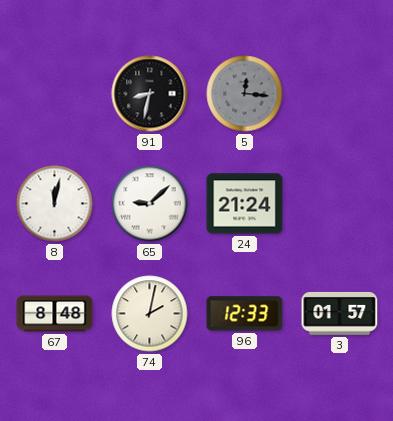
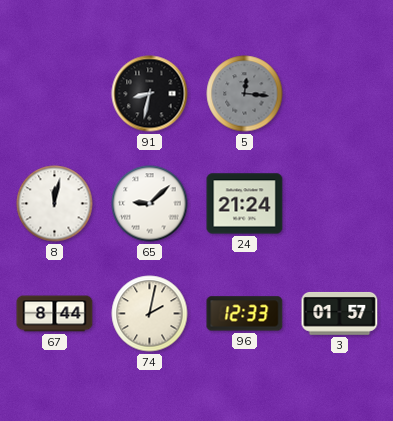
67: 8:48 -> 8:44
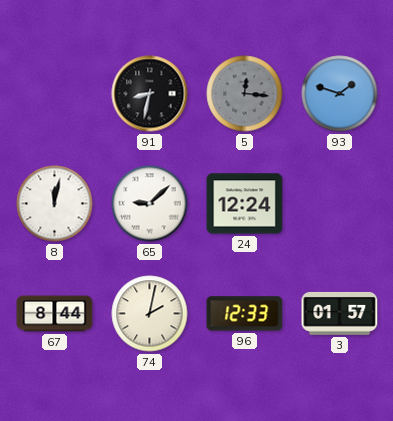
93: none -> 1:48
24: 21:24 -> 12:24
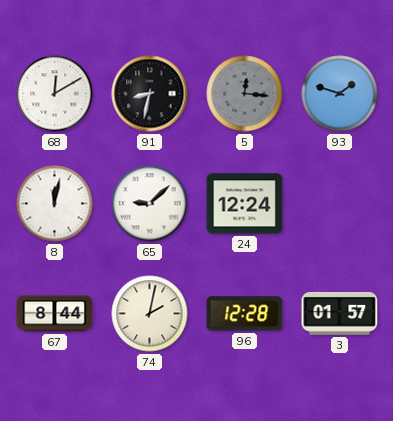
68: none -> 12:10
96: 12:33 -> 12:28
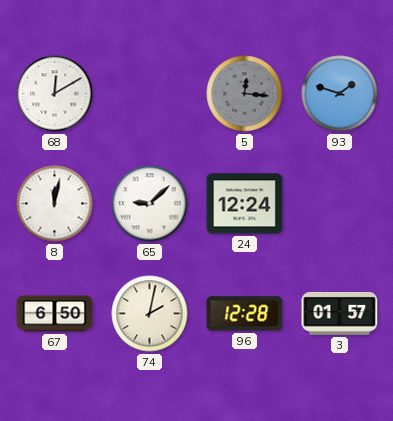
91: 8:32 -> none
67: 8:44 -> 6:50
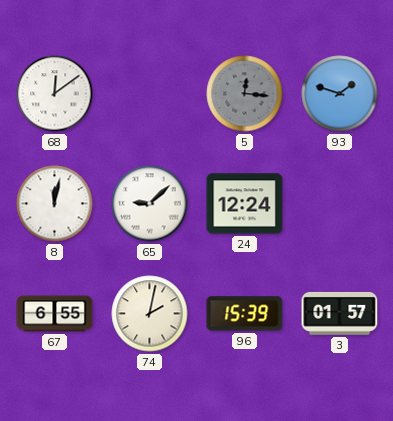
68: 12:10 -> 12:09
67: 6:50 -> 6:55
96: 12:28 -> 15:39
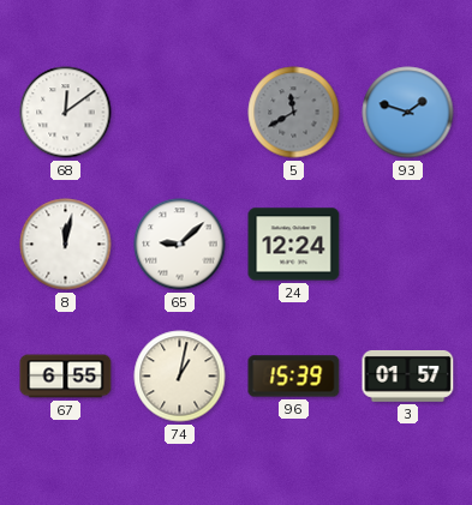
5: 12:16 -> 11:40
74: 2:02 -> 1:02
